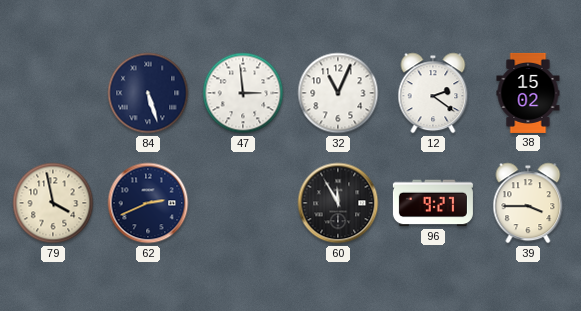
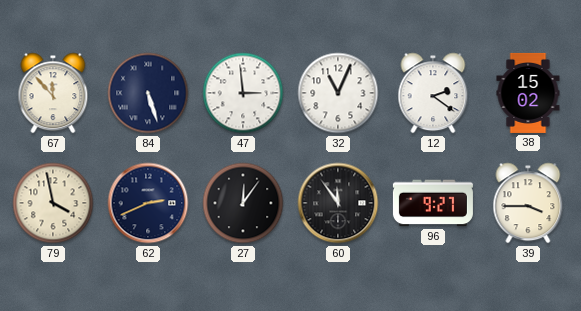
67: none -> 11:53
27: none -> 12:06
60: 11:55 -> 11:54
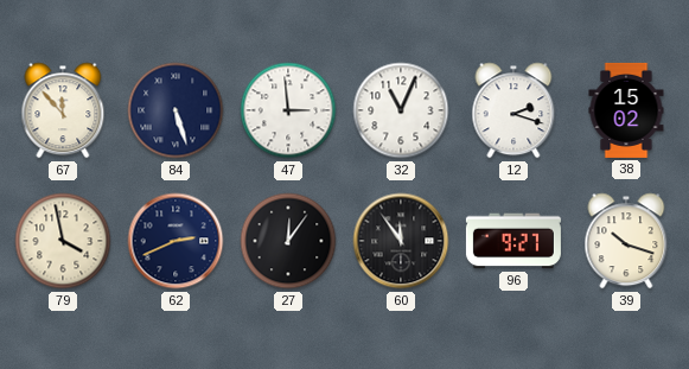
12: 2:21 -> 2:18
39: 3:45 -> 10:18
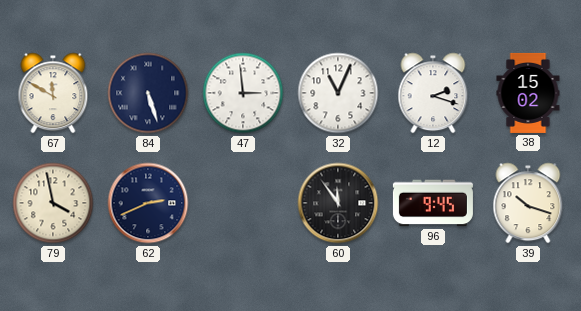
67: 11:53 -> 11:50
27: 12:06 -> none
96: 9:27 -> 9:45
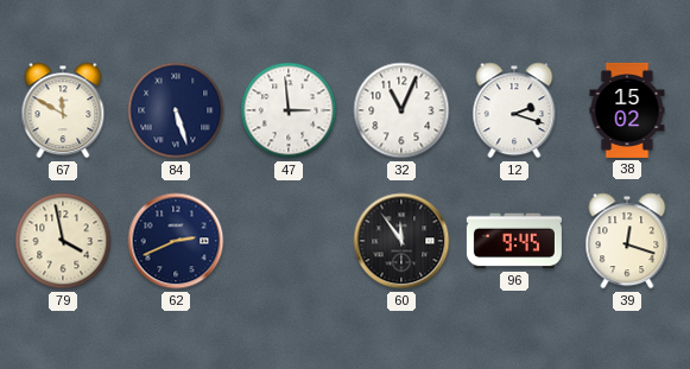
39: 10:18 -> 12:18
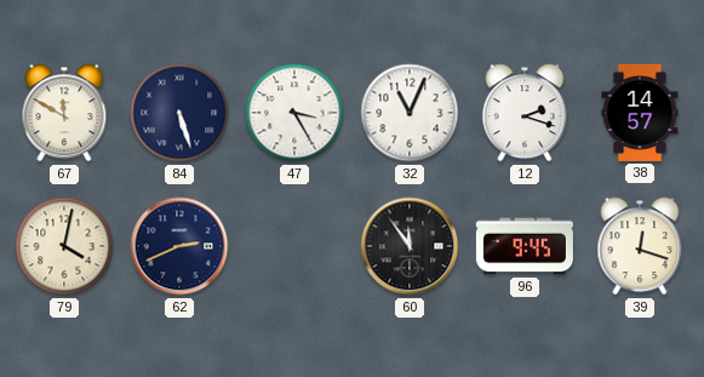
47: 2:59 -> 3:25
38: 15:02 -> 14:57
79: 3:58 -> 4:02
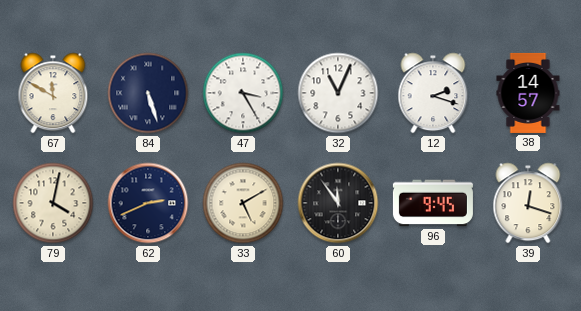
33: none -> 5:10
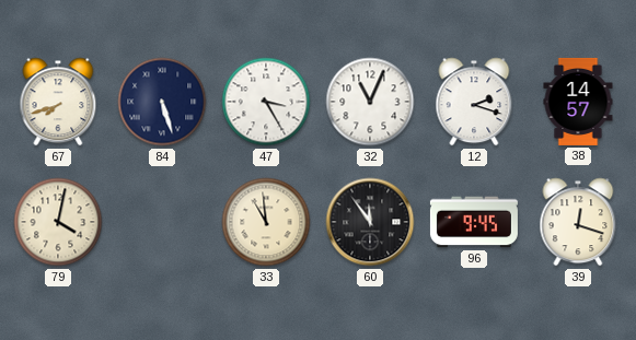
67: 11:50 -> 7:42
62: 2:41 -> none
33: 5:10 -> 10:59
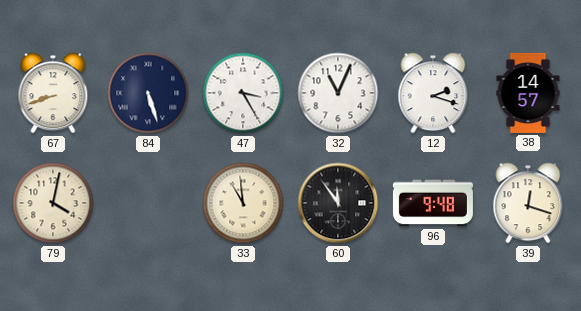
67: 7:42 -> 8:42
96: 9:45 -> 9:48
